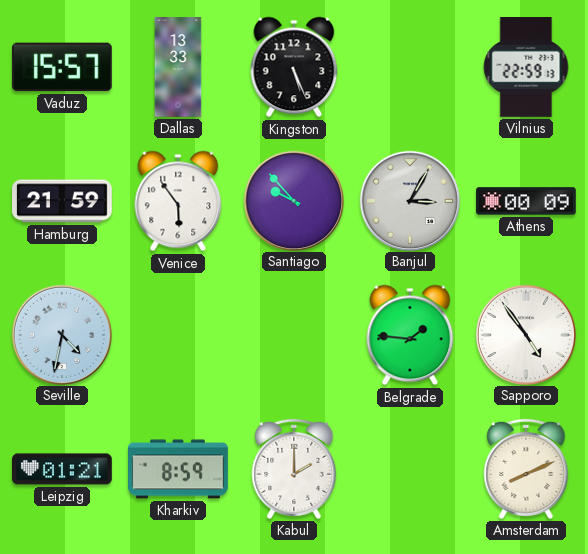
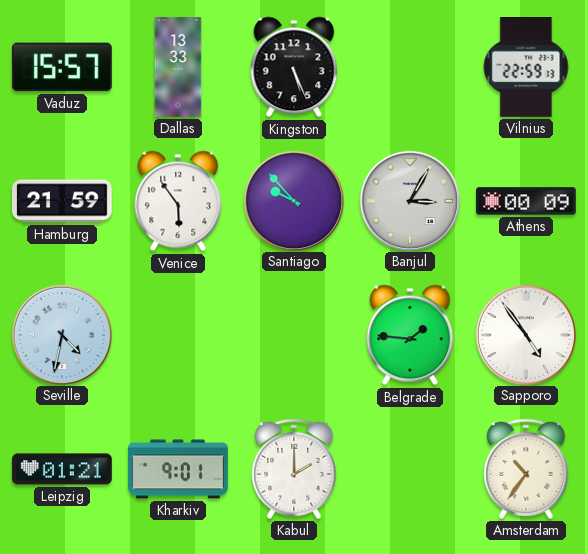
Kharkiv: 8:59 -> 9:01
Amsterdam: 8:11 -> 10:36
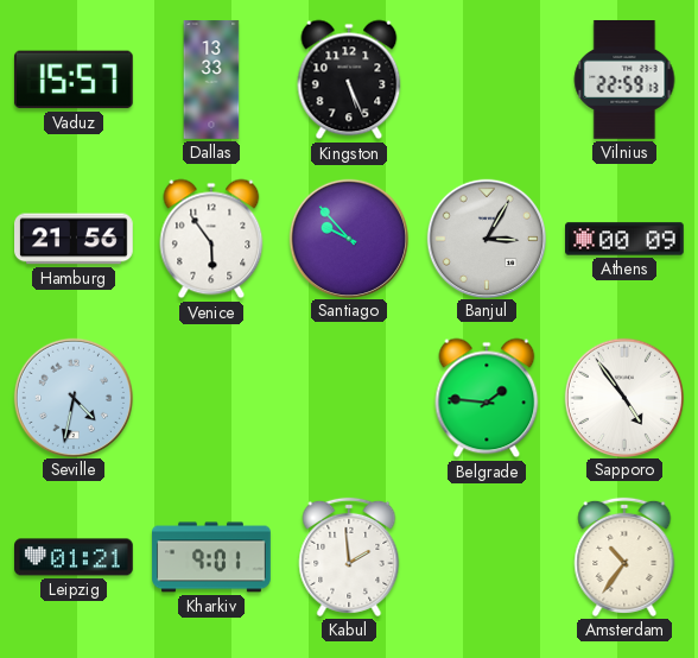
Hamburg: 21:59 -> 21:56
Kabul: 2:00 -> 1:59
